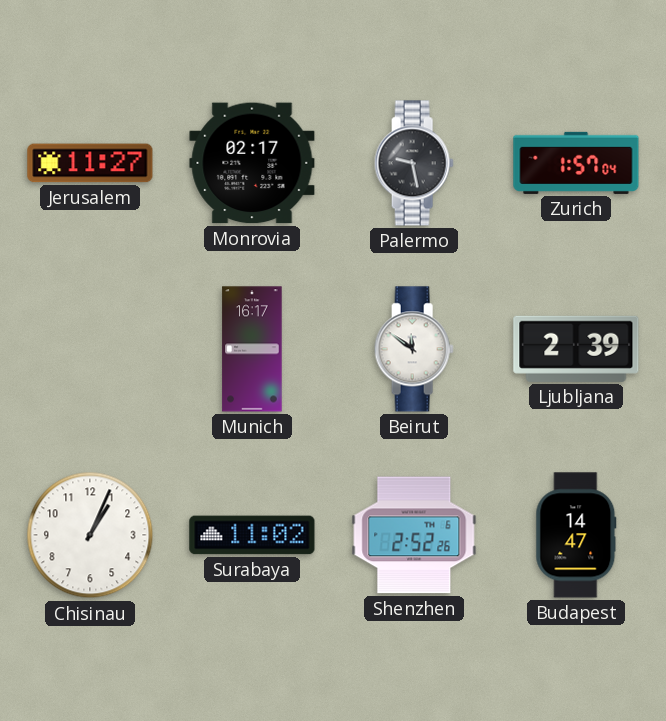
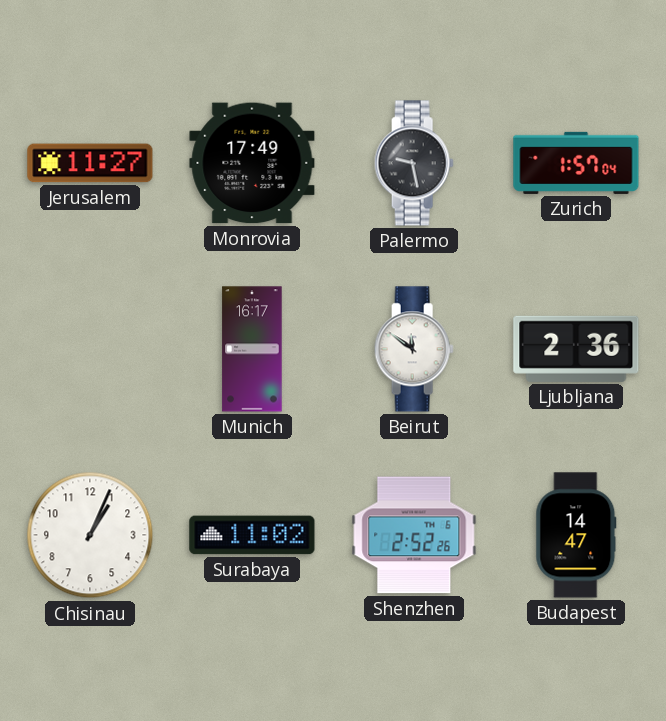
Monrovia: 02:17 -> 17:49
Ljubljana: 2:39 -> 2:36
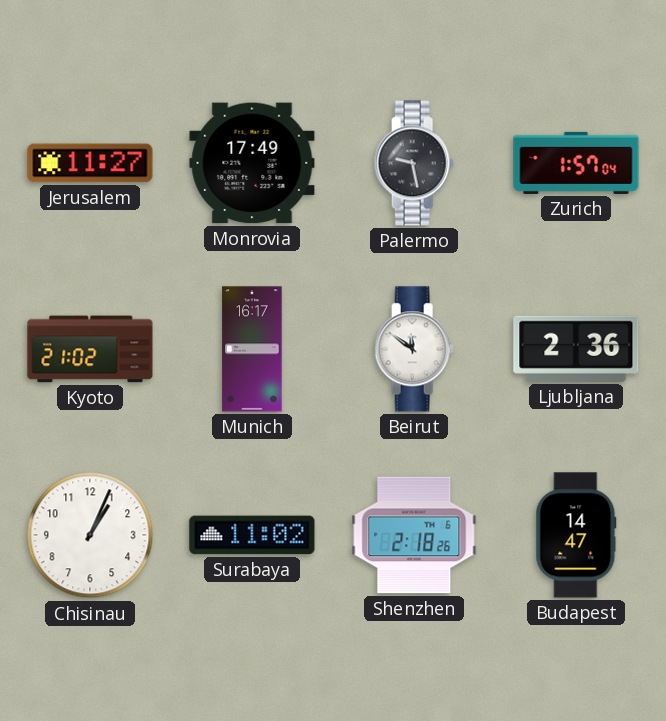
Kyoto: none -> 21:02
Shenzhen: 2:52 -> 2:18
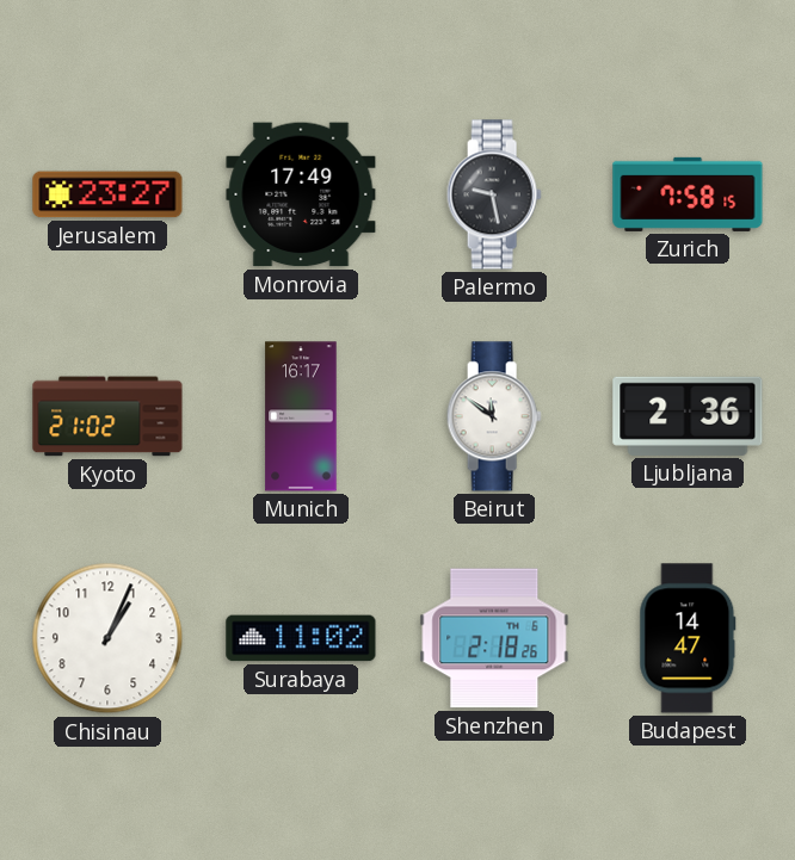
Jerusalem: 11:27 -> 23:27
Zurich: 1:57 -> 7:58
